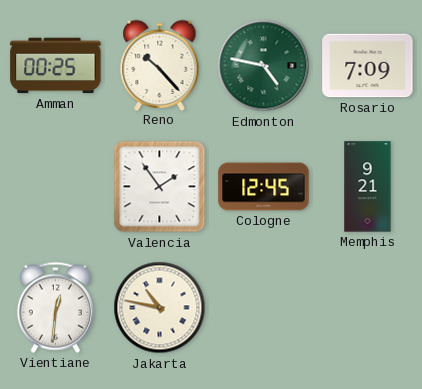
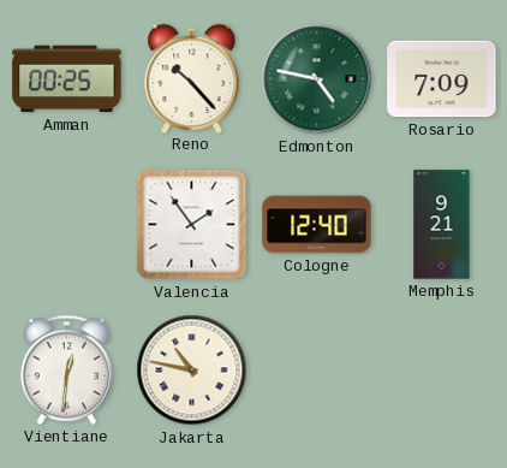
Cologne: 12:45 -> 12:40
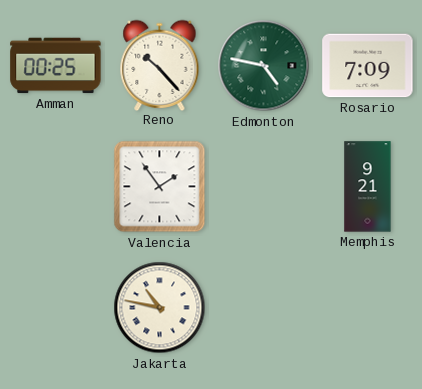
Cologne: 12:40 -> none
Vientiane: 12:31 -> none
